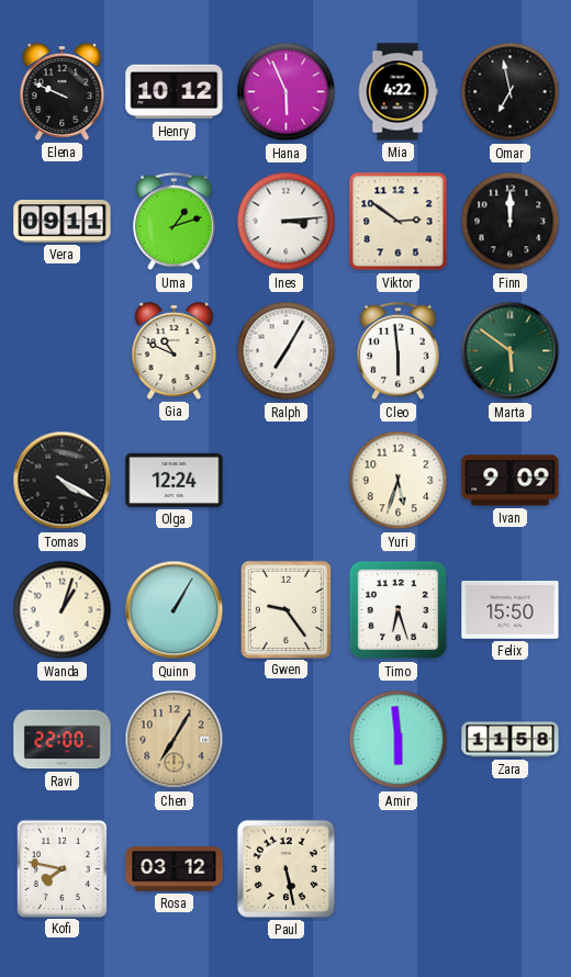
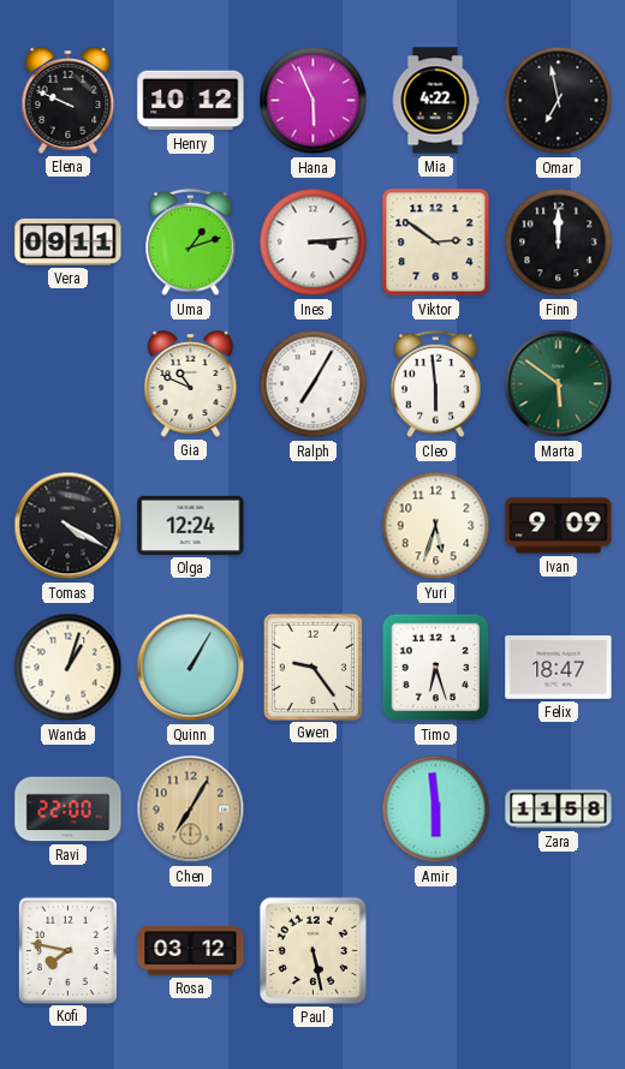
Felix: 15:50 -> 18:47
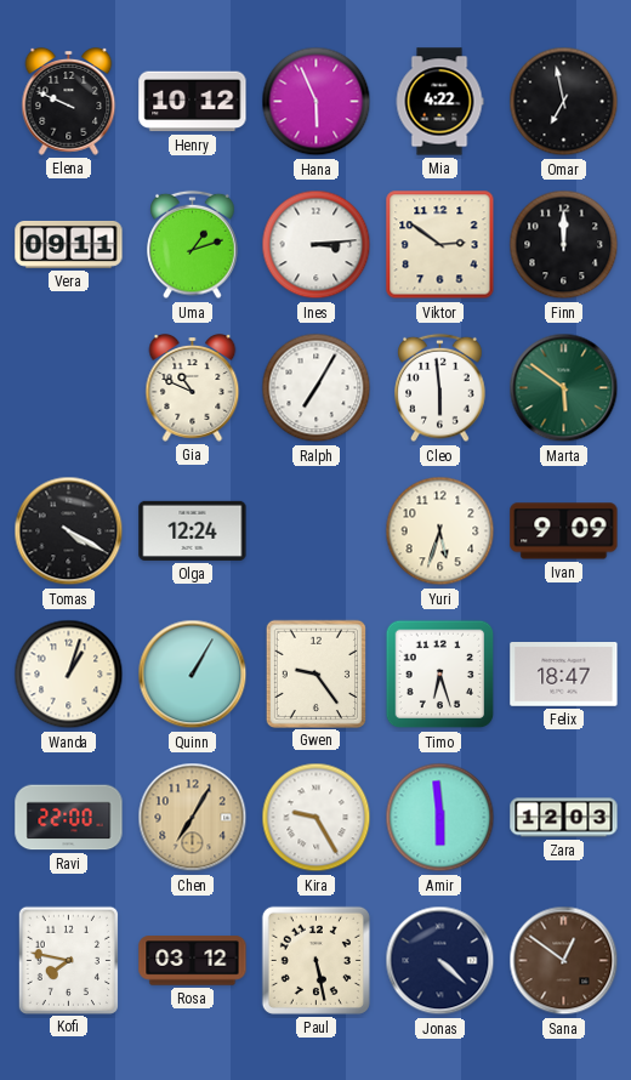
Kira: none -> 9:25
Zara: 11:58 -> 12:03
Jonas: none -> 4:22
Sana: none -> 12:51
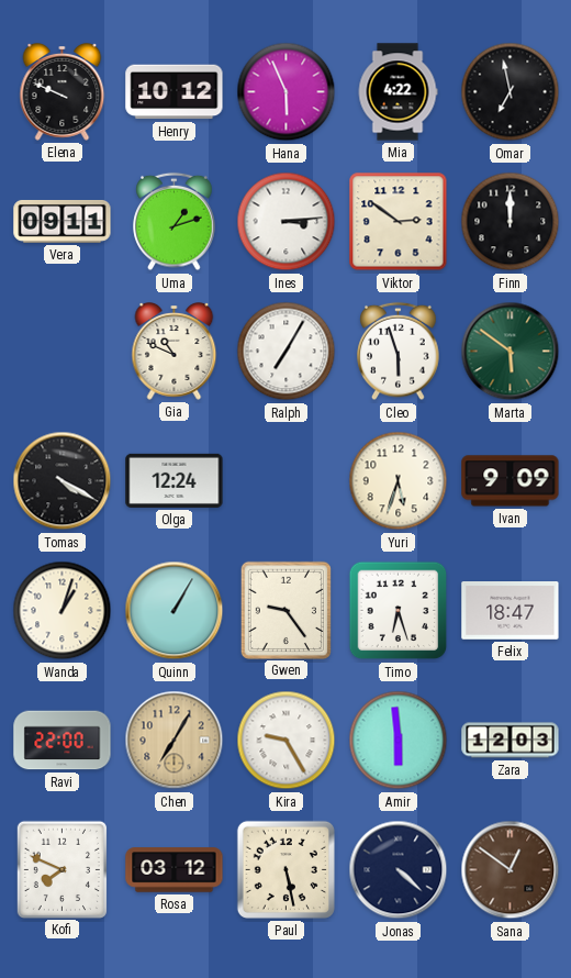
Cleo: 5:59 -> 5:57
Kofi: 7:47 -> 7:49
